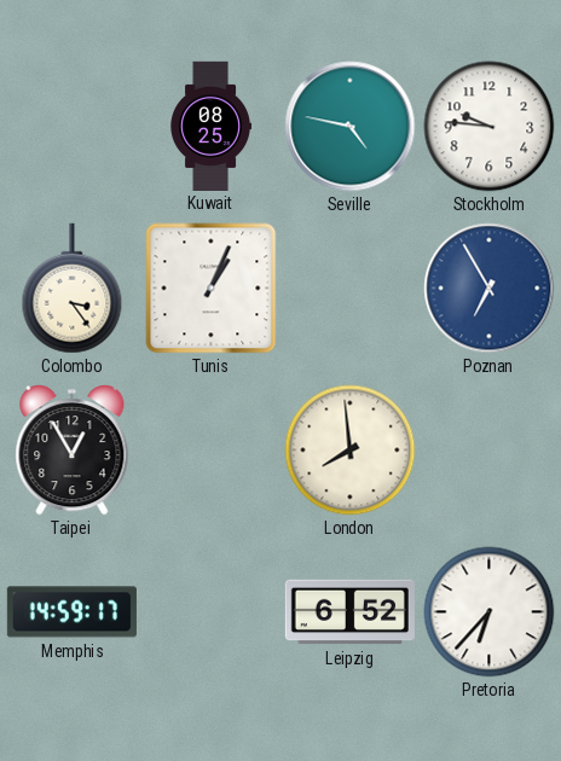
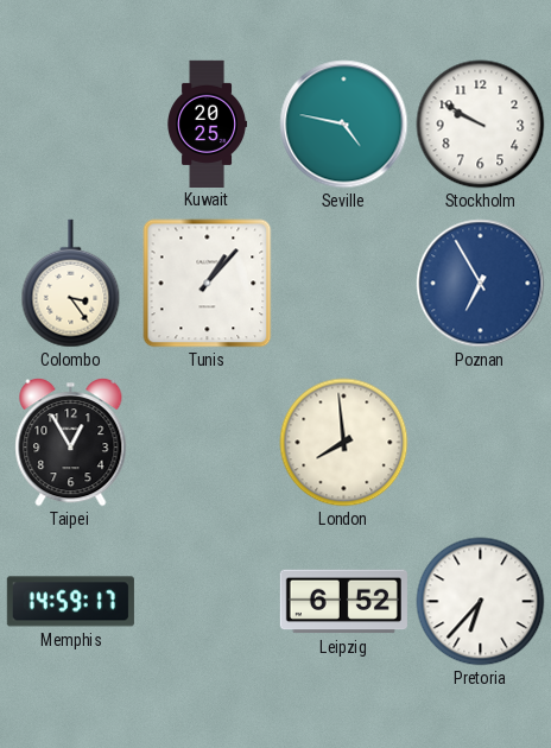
Kuwait: 08:25 -> 20:25
Stockholm: 9:46 -> 9:50
Tunis: 1:04 -> 1:07
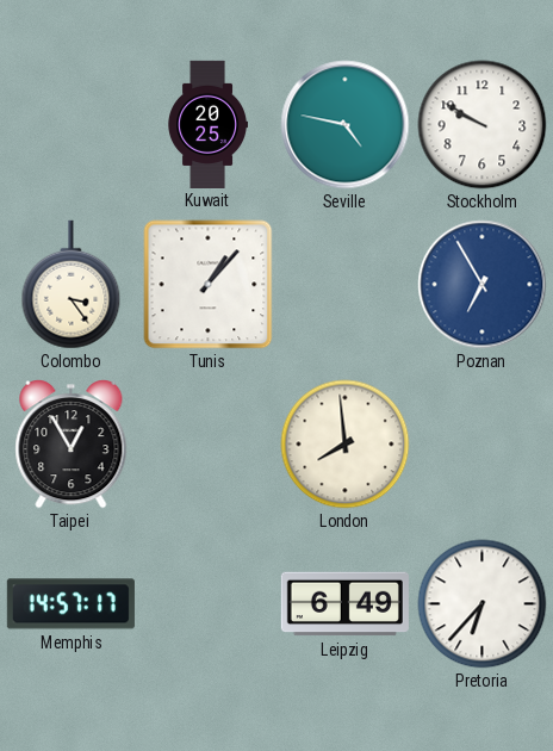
Memphis: 14:59 -> 14:57
Leipzig: 6:52 -> 6:49
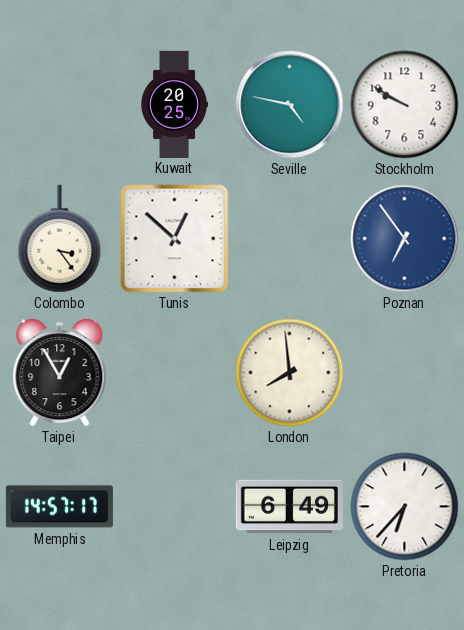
Tunis: 1:07 -> 12:52
Poznan: 6:55 -> 6:54
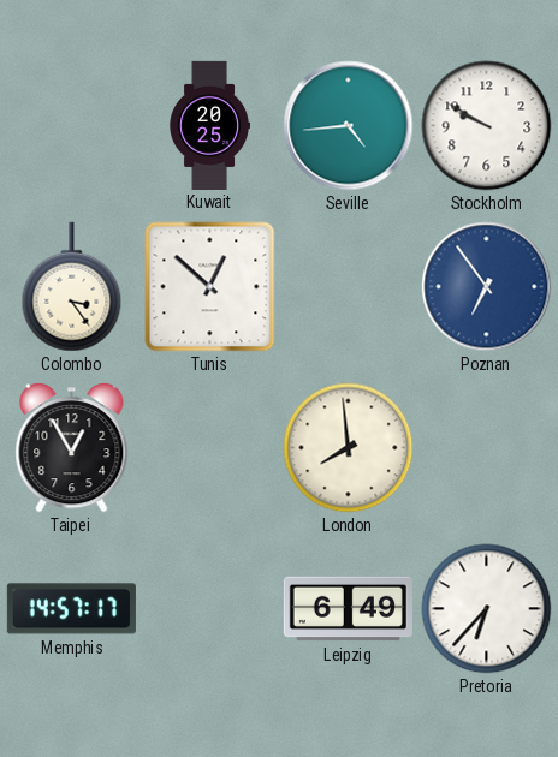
Seville: 4:47 -> 4:44
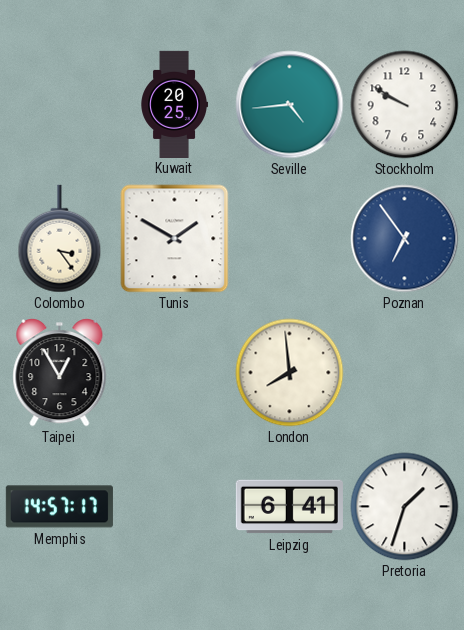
Tunis: 12:52 -> 1:50
Leipzig: 6:49 -> 6:41
Pretoria: 6:37 -> 1:33
